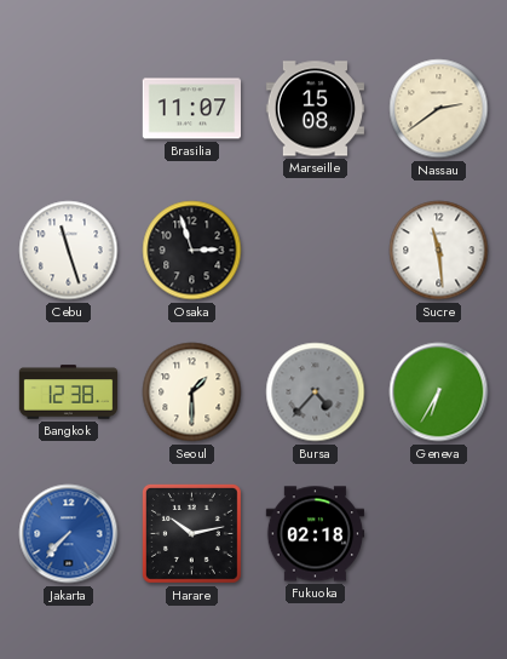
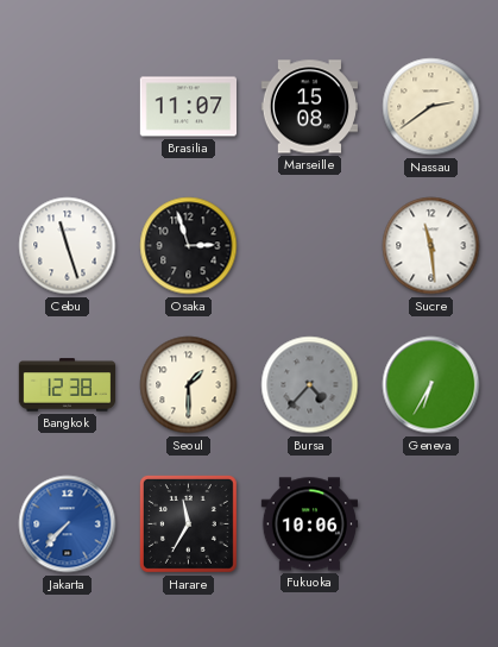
Harare: 10:13 -> 11:35
Fukuoka: 02:18 -> 10:06
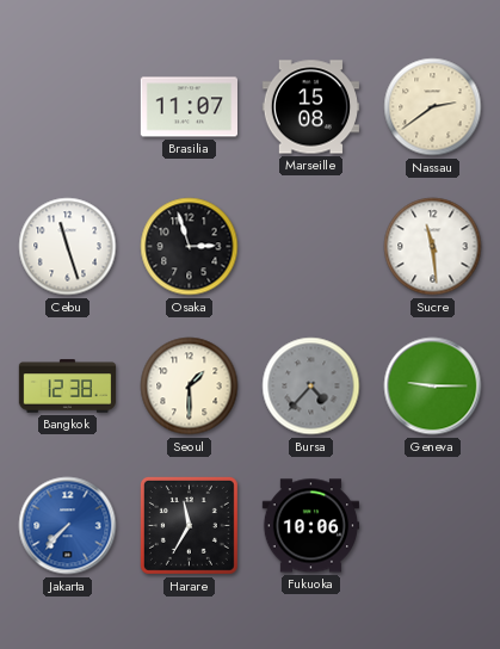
Geneva: 6:35 -> 9:15
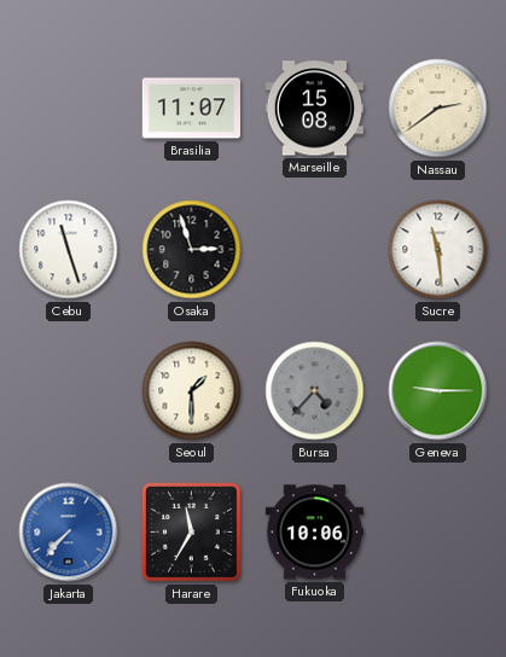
Bangkok: 12:38 -> none
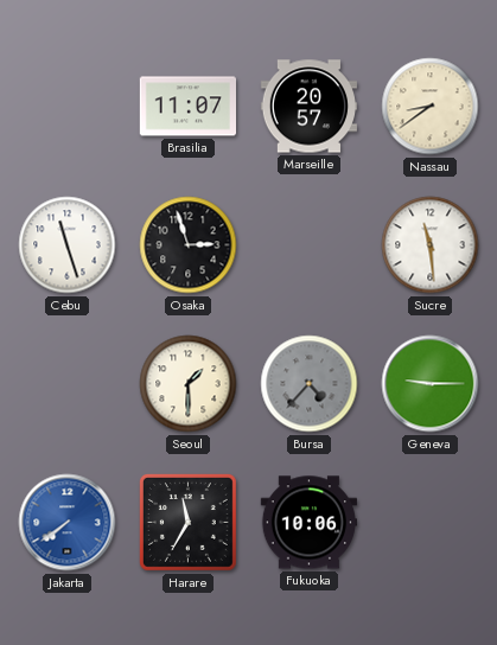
Marseille: 15:08 -> 20:57
Nassau: 2:39 -> 8:39
Jakarta: 7:37 -> 7:39
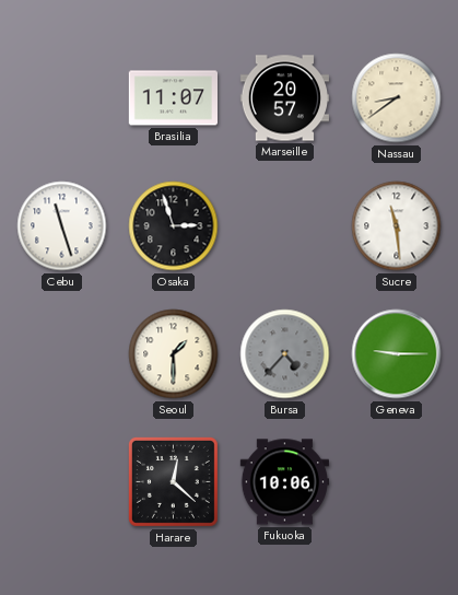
Jakarta: 7:39 -> none
Harare: 11:35 -> 12:22
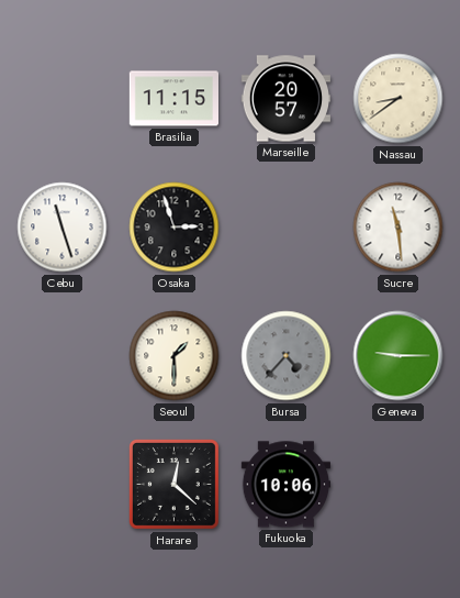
Brasilia: 11:07 -> 11:15
